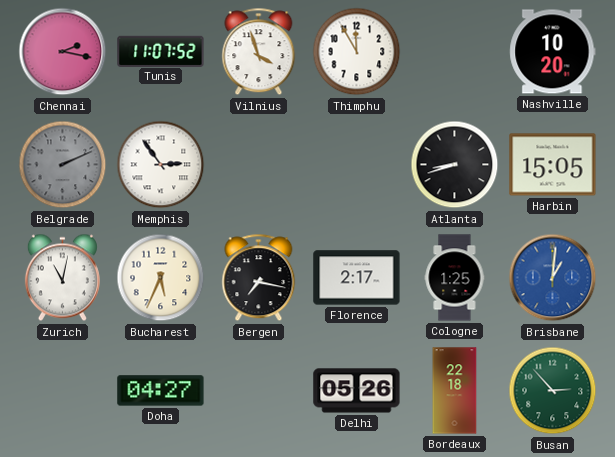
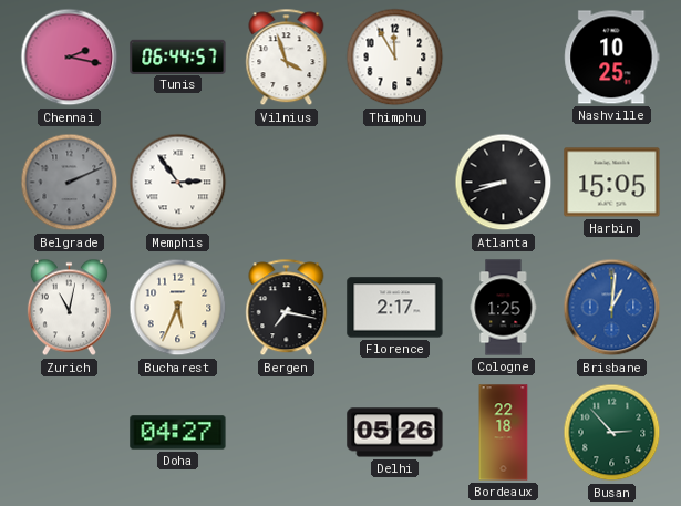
Tunis: 11:07 -> 06:44
Nashville: 10:20 -> 10:25
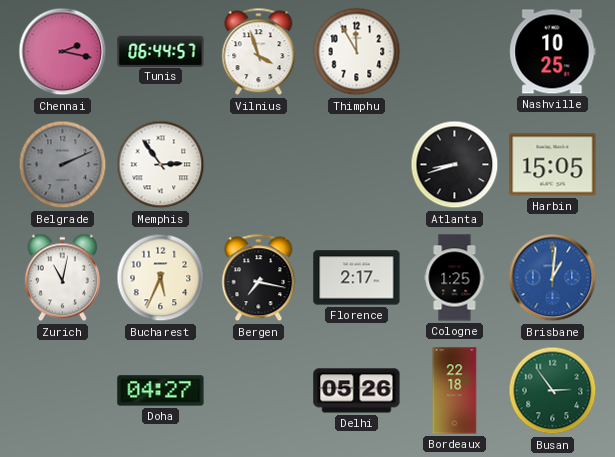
Busan: 2:53 -> 2:54
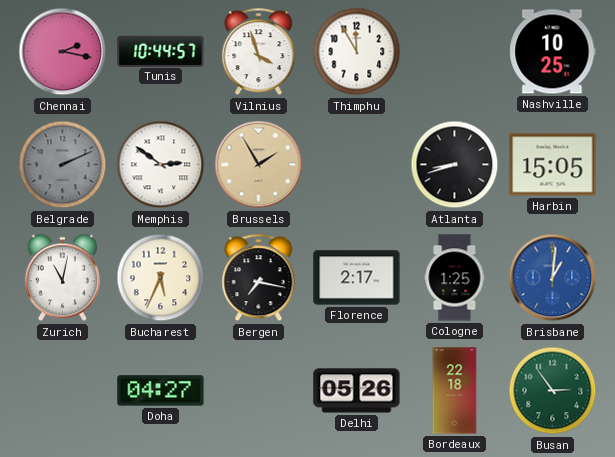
Tunis: 06:44 -> 10:44
Memphis: 2:54 -> 2:51
Brussels: none -> 1:55
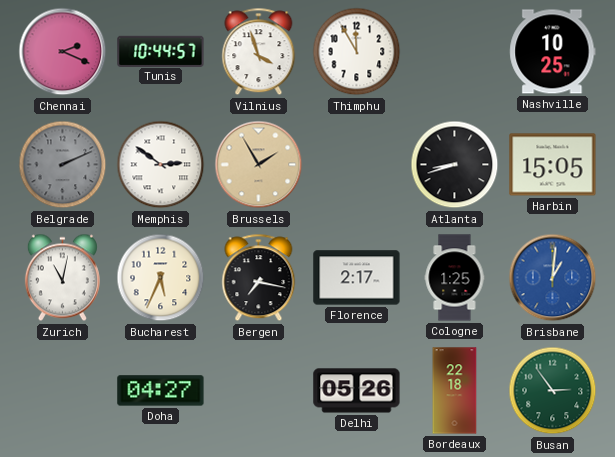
Chennai: 2:17 -> 2:19
